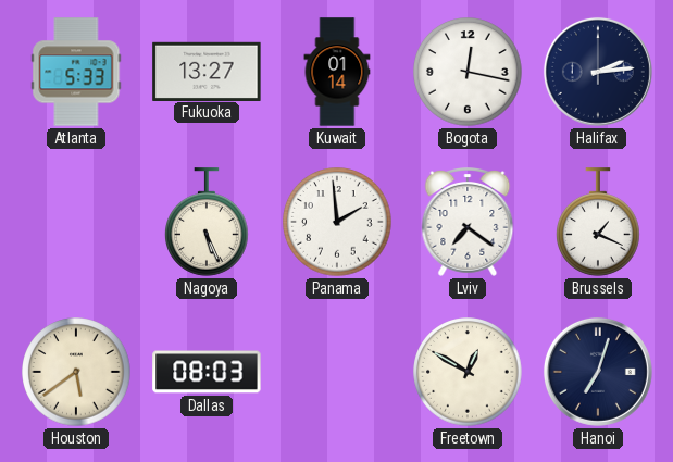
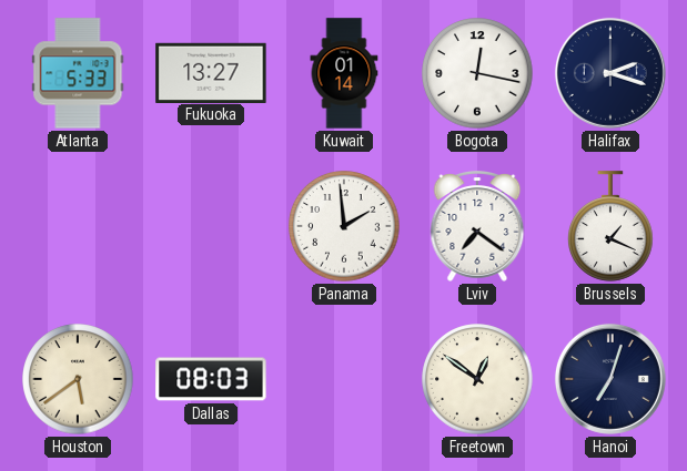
Halifax: 2:14 -> 2:18
Nagoya: 5:26 -> none
Freetown: 12:50 -> 12:51
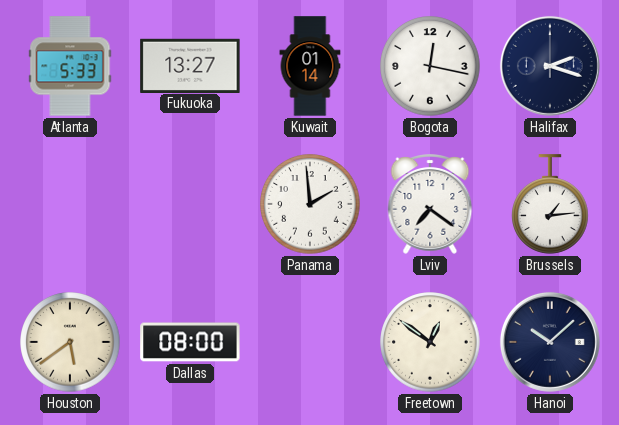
Brussels: 1:19 -> 1:14
Dallas: 08:03 -> 08:00
Hanoi: 7:03 -> 10:08
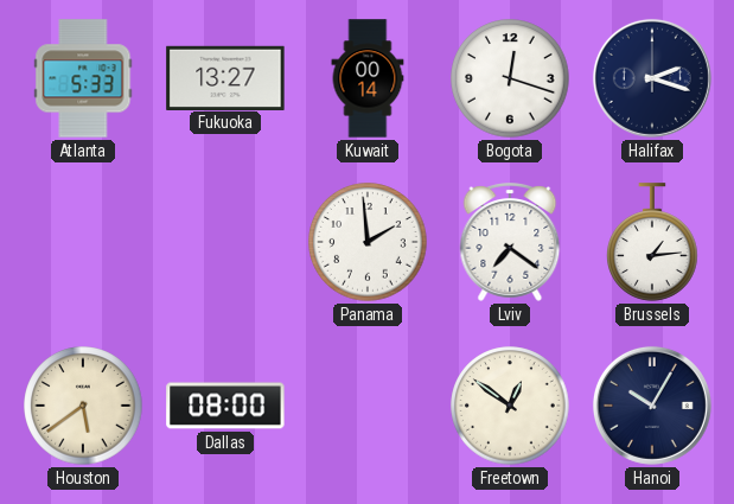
Kuwait: 01:14 -> 00:14
Bogota: 12:17 -> 12:18
Hanoi: 10:08 -> 10:05
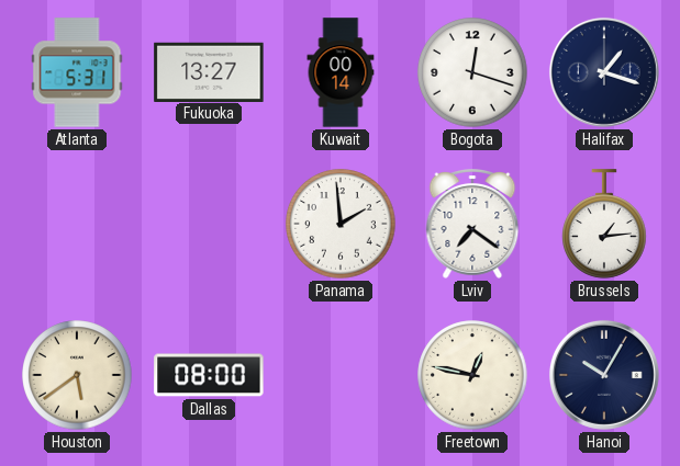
Atlanta: 5:33 -> 5:31
Halifax: 2:18 -> 1:18
Freetown: 12:51 -> 12:47
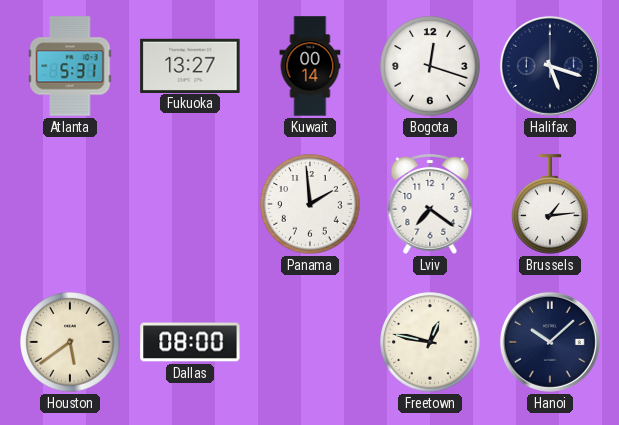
Halifax: 1:18 -> 5:18
Hanoi: 10:05 -> 10:08
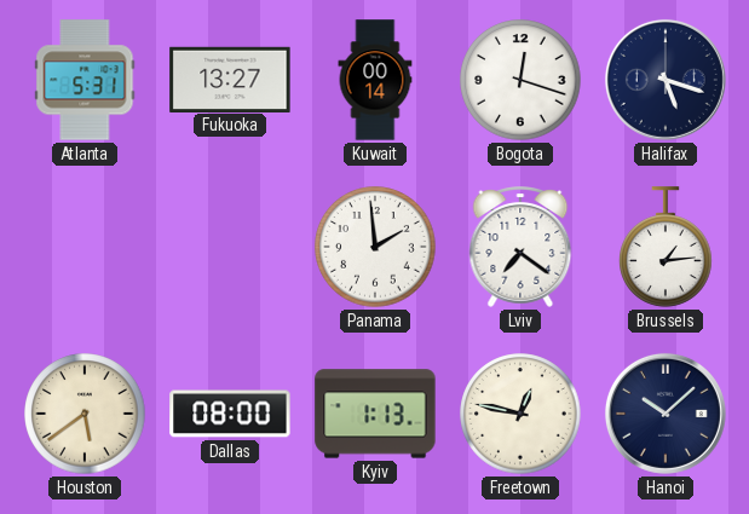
Kyiv: none -> 1:13
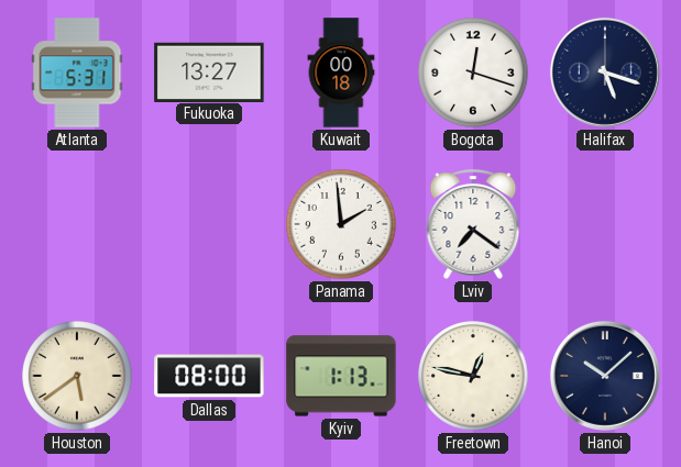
Kuwait: 00:14 -> 00:18
Brussels: 1:14 -> none
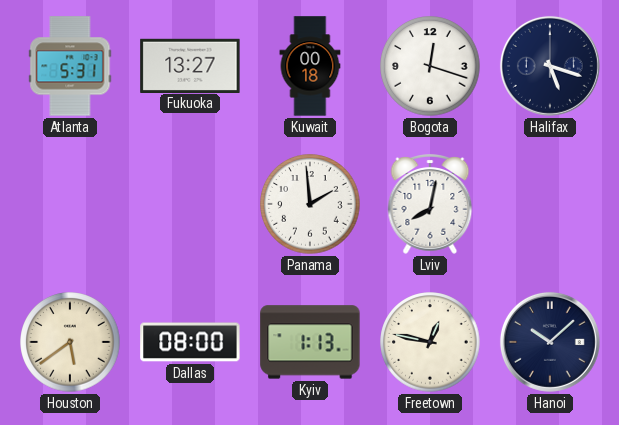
Lviv: 7:21 -> 8:02
